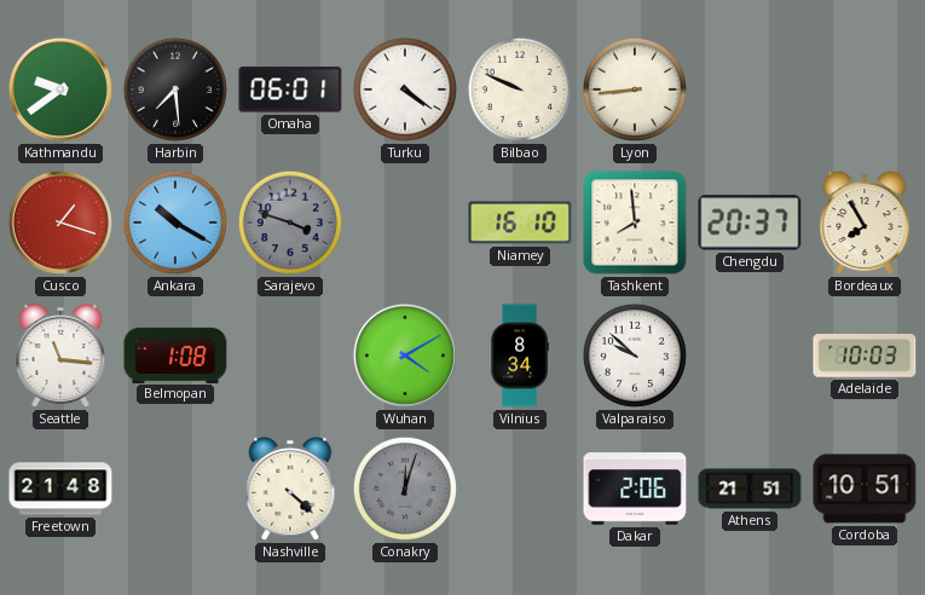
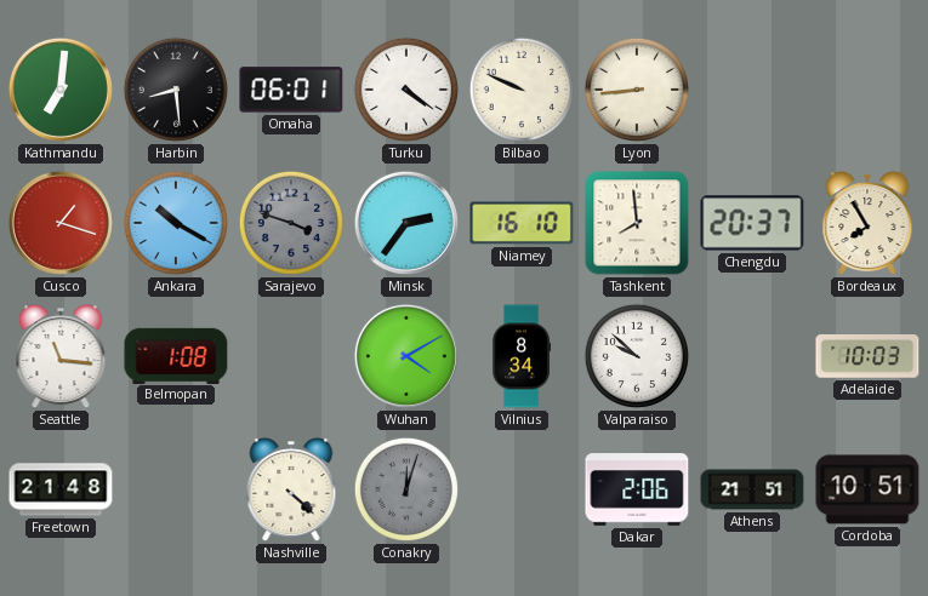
Kathmandu: 9:39 -> 7:01
Harbin: 7:29 -> 8:29
Minsk: none -> 2:36
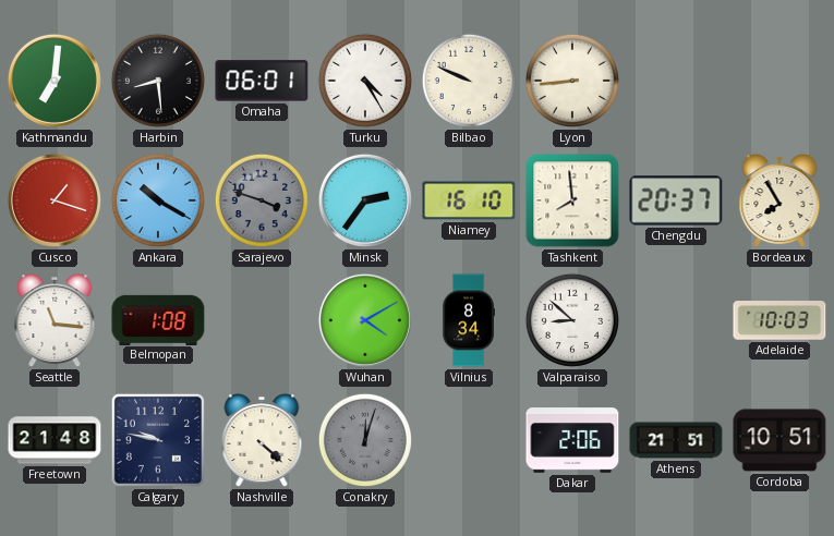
Turku: 4:21 -> 4:25
Valparaiso: 9:52 -> 8:52
Calgary: none -> 9:47
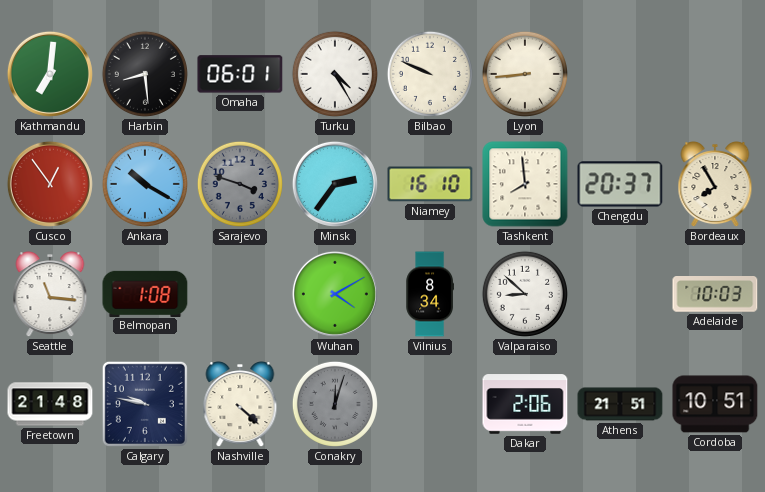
Cusco: 1:18 -> 12:54
